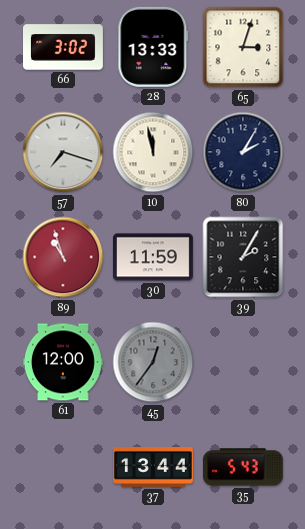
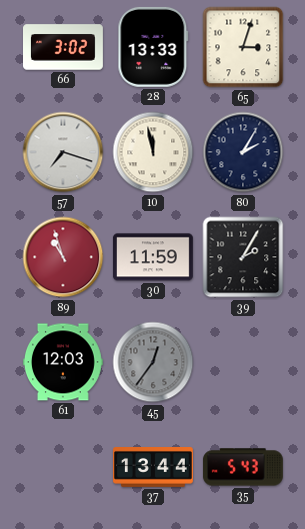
61: 12:00 -> 12:03
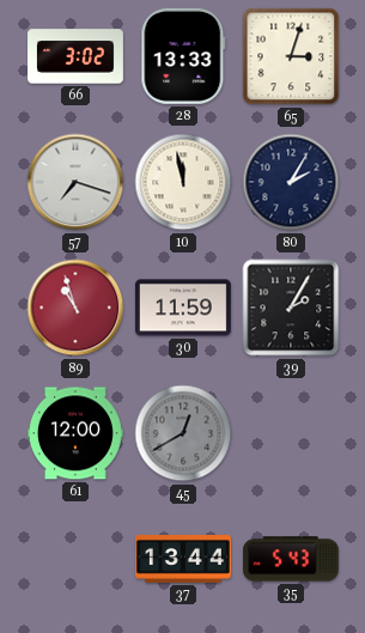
61: 12:03 -> 12:00
45: 12:36 -> 12:40
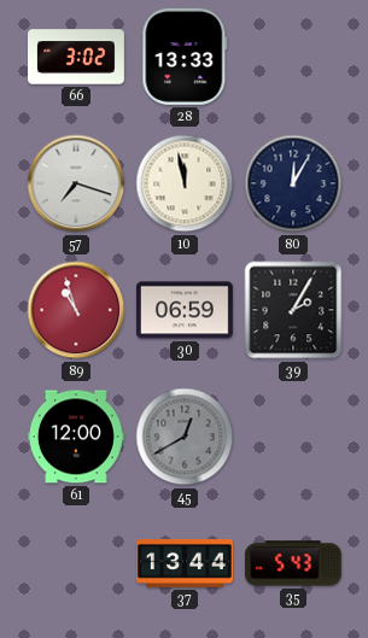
65: 3:03 -> none
80: 2:05 -> 12:05
30: 11:59 -> 06:59
